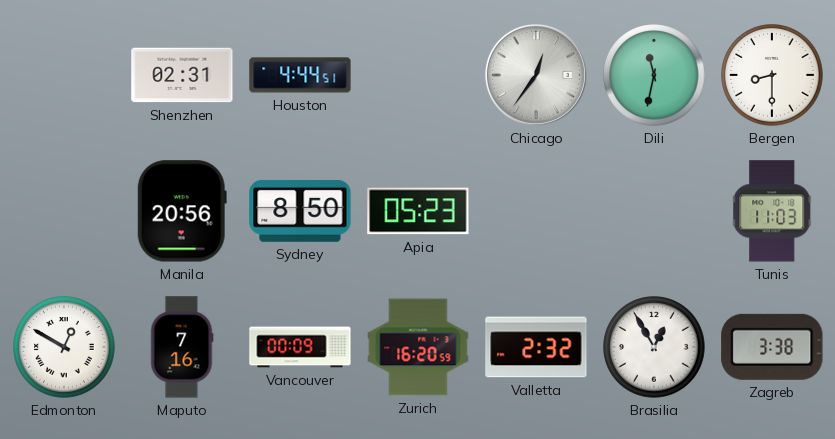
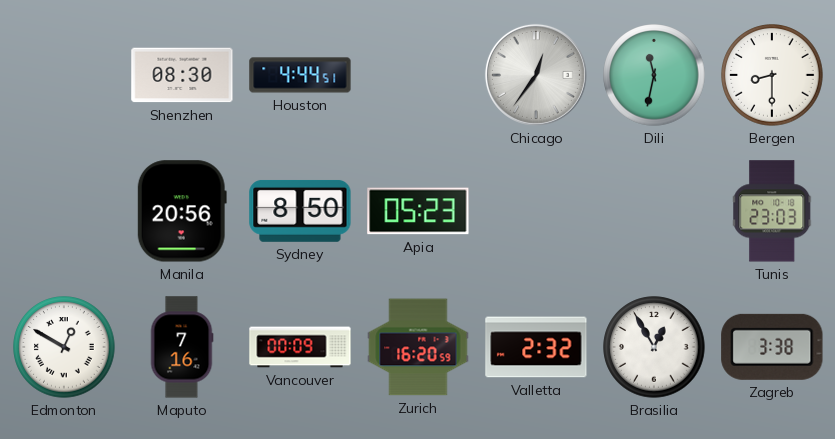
Shenzhen: 02:31 -> 08:30
Tunis: 11:03 -> 23:03
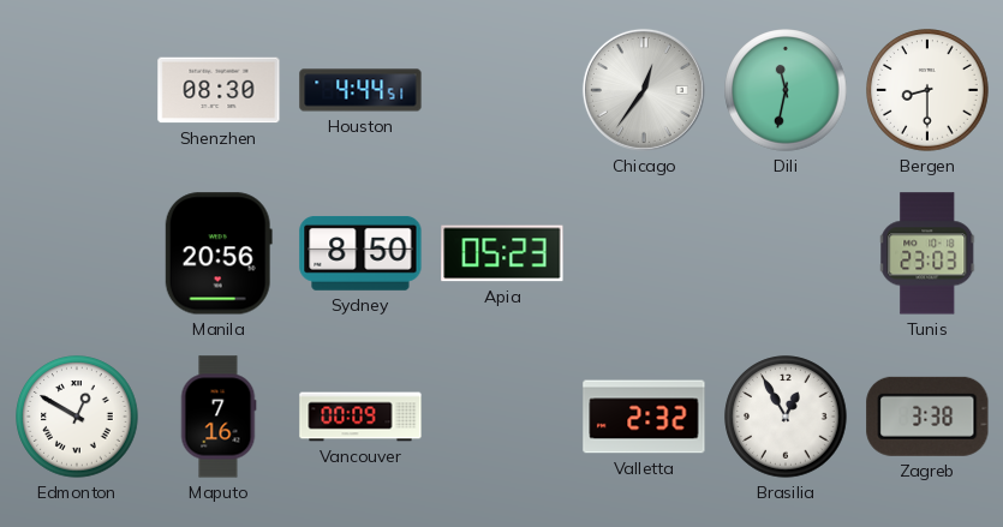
Zurich: 16:20 -> none
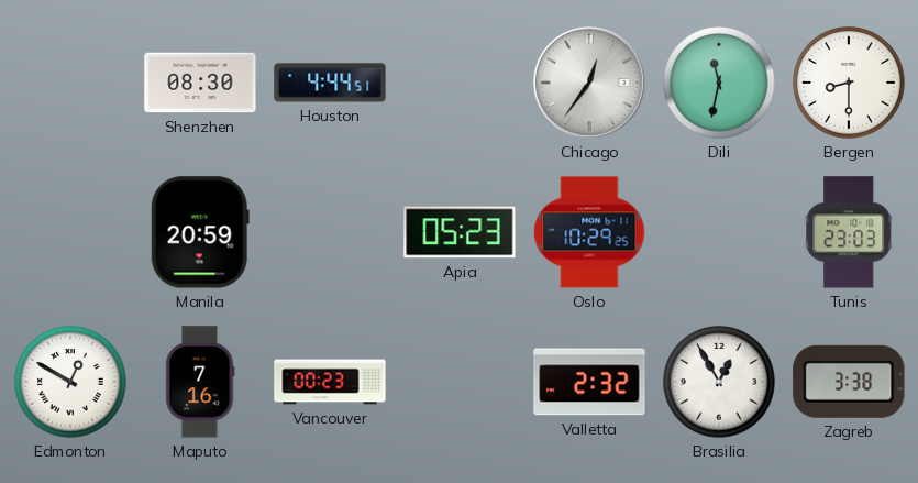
Manila: 20:56 -> 20:59
Sydney: 8:50 -> none
Oslo: none -> 10:29
Vancouver: 00:09 -> 00:23
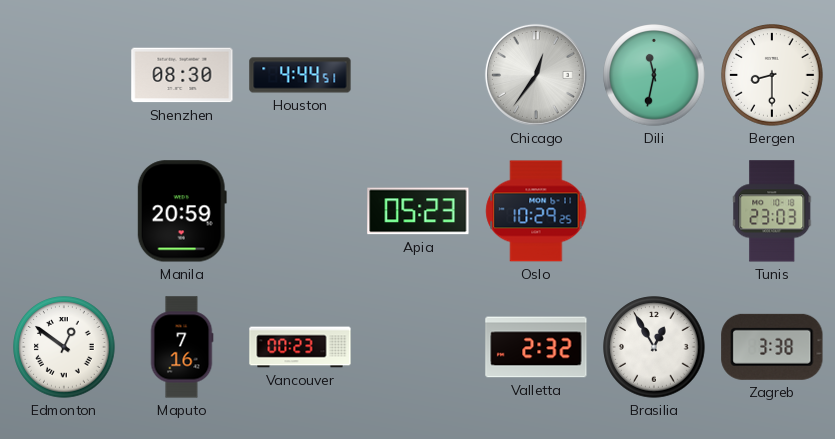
Edmonton: 12:50 -> 12:51
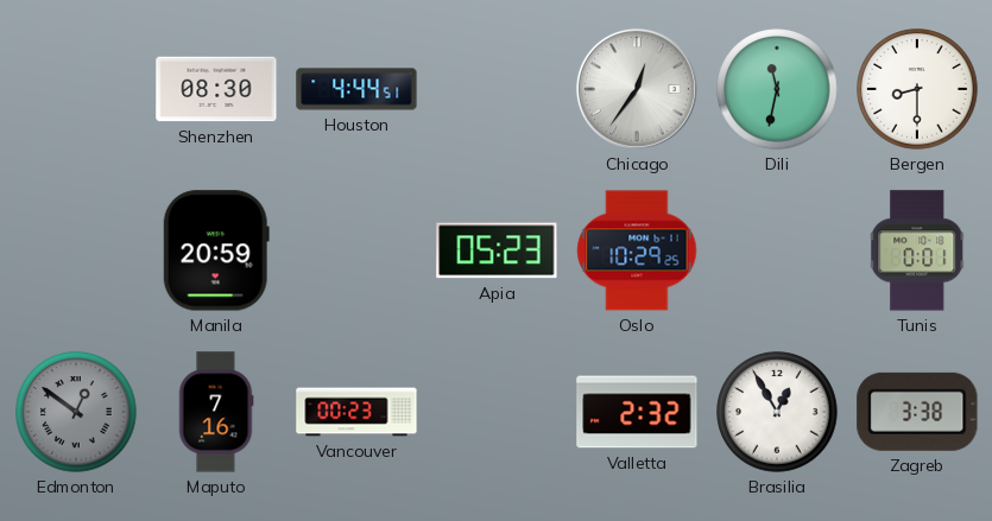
Tunis: 23:03 -> 0:01
Edmonton dial: white -> grey
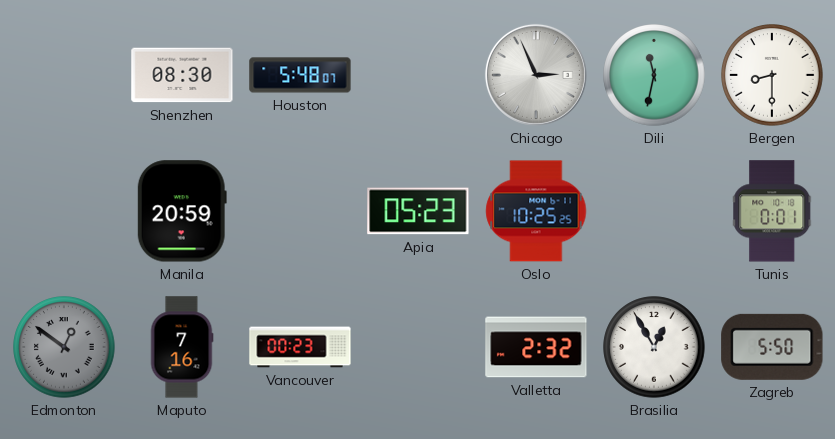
Houston: 4:44 -> 5:48
Chicago: 12:36 -> 2:56
Oslo: 10:29 -> 10:25
Zagreb: 3:38 -> 5:50
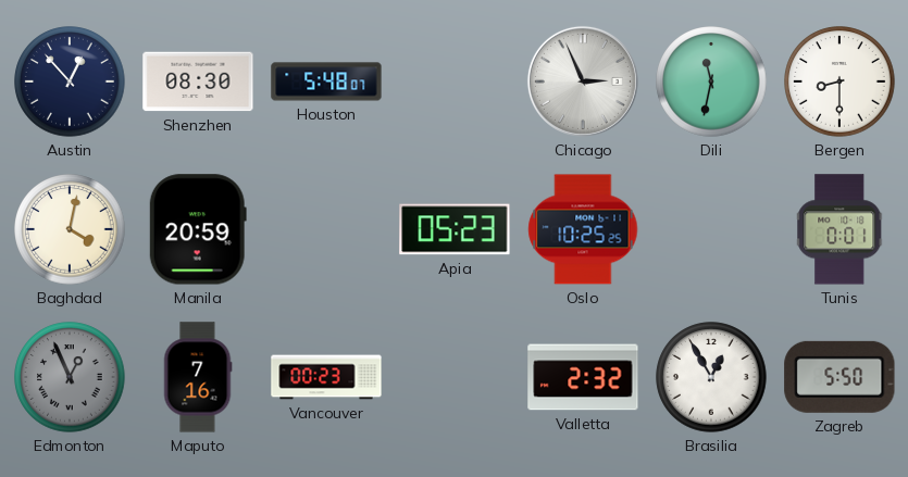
Austin: none -> 12:53
Baghdad: none -> 4:02
Edmonton: 12:51 -> 12:56
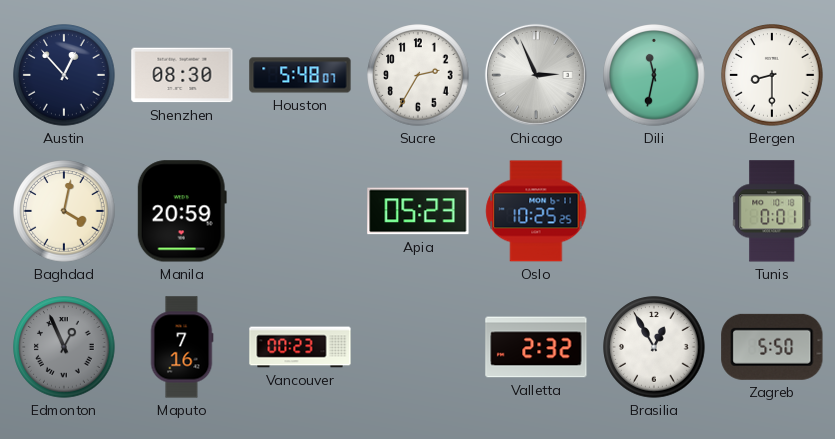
Sucre: none -> 2:35
